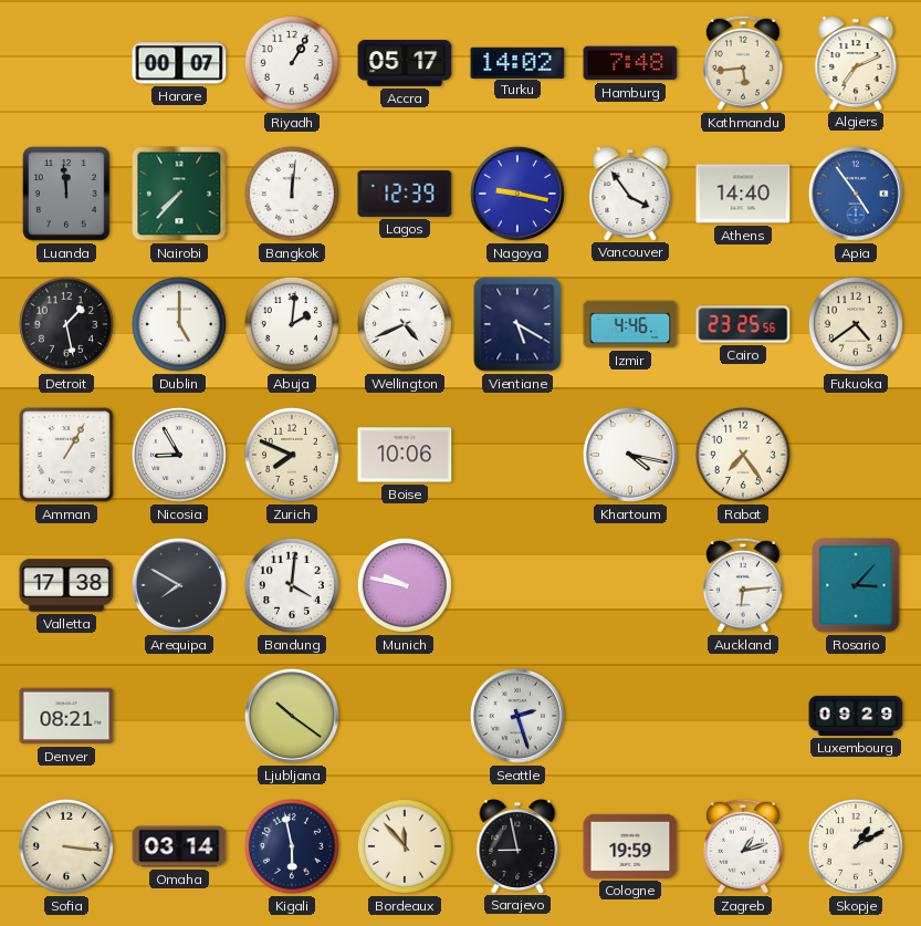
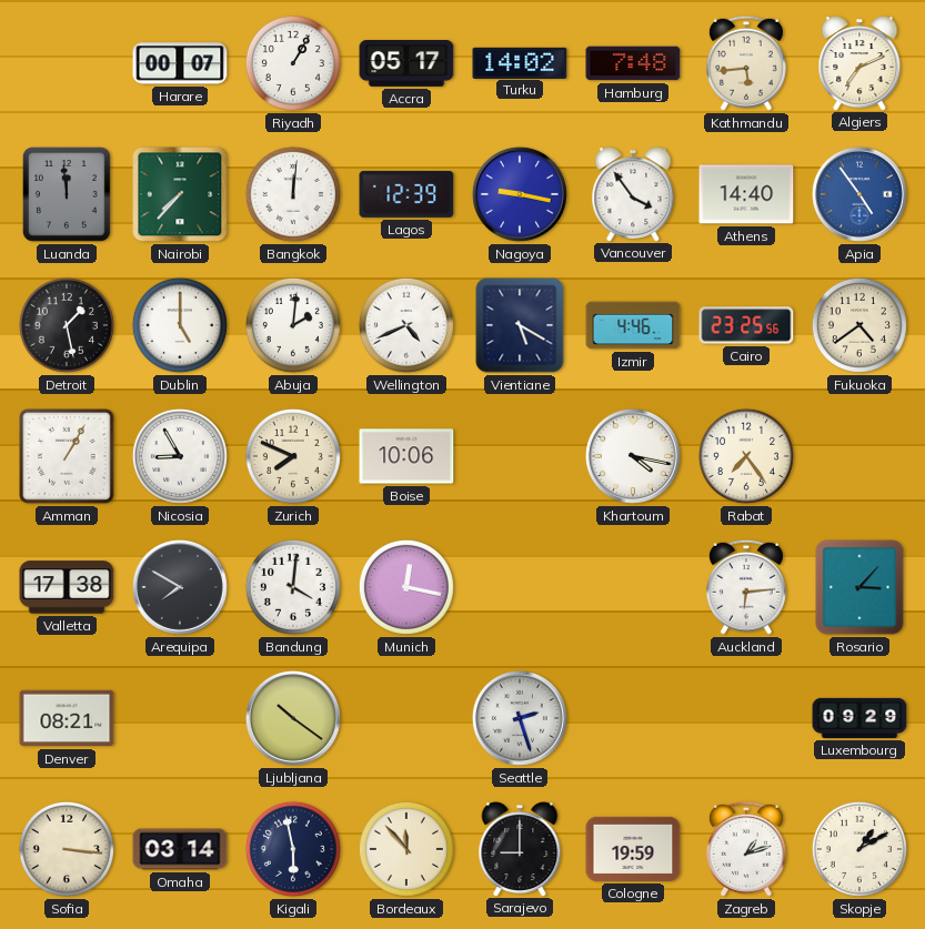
Munich: 9:47 -> 12:17
Sarajevo: 8:58 -> 9:00
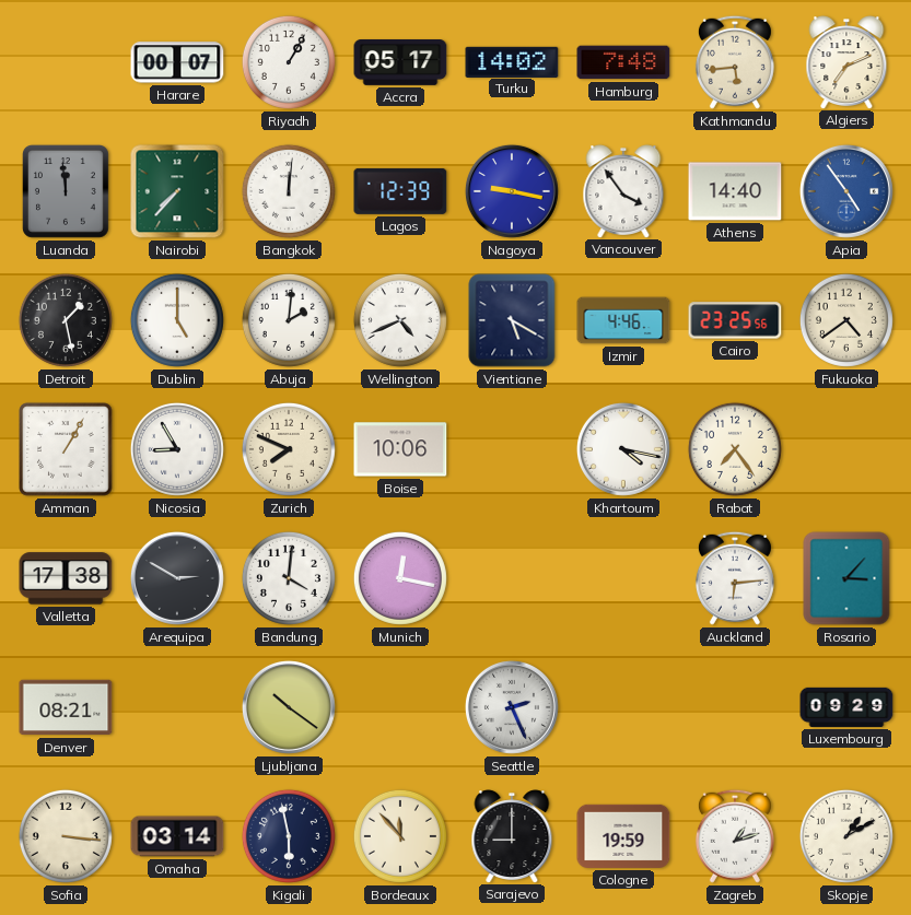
Arequipa: 7:50 -> 2:50
Seattle: 2:27 -> 2:26
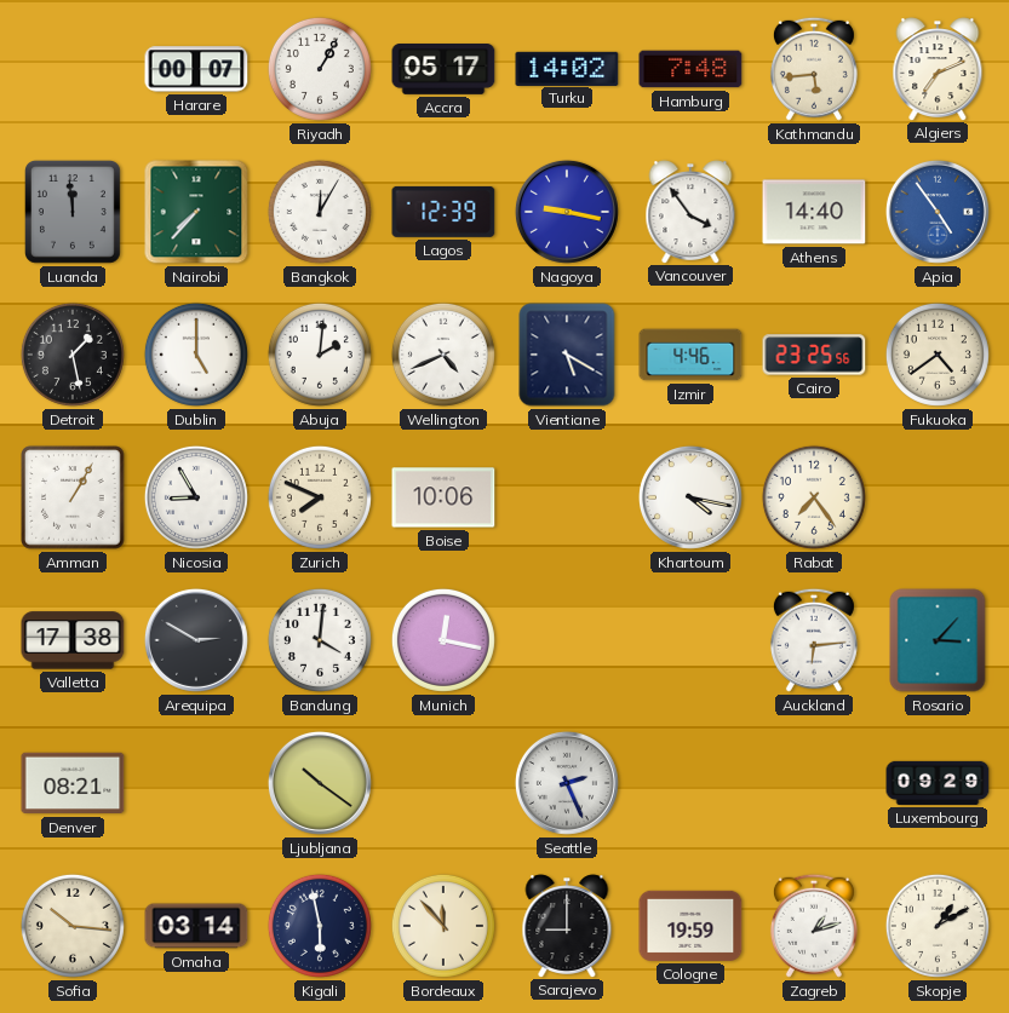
Bangkok: 12:01 -> 12:05
Sofia: 3:16 -> 10:16
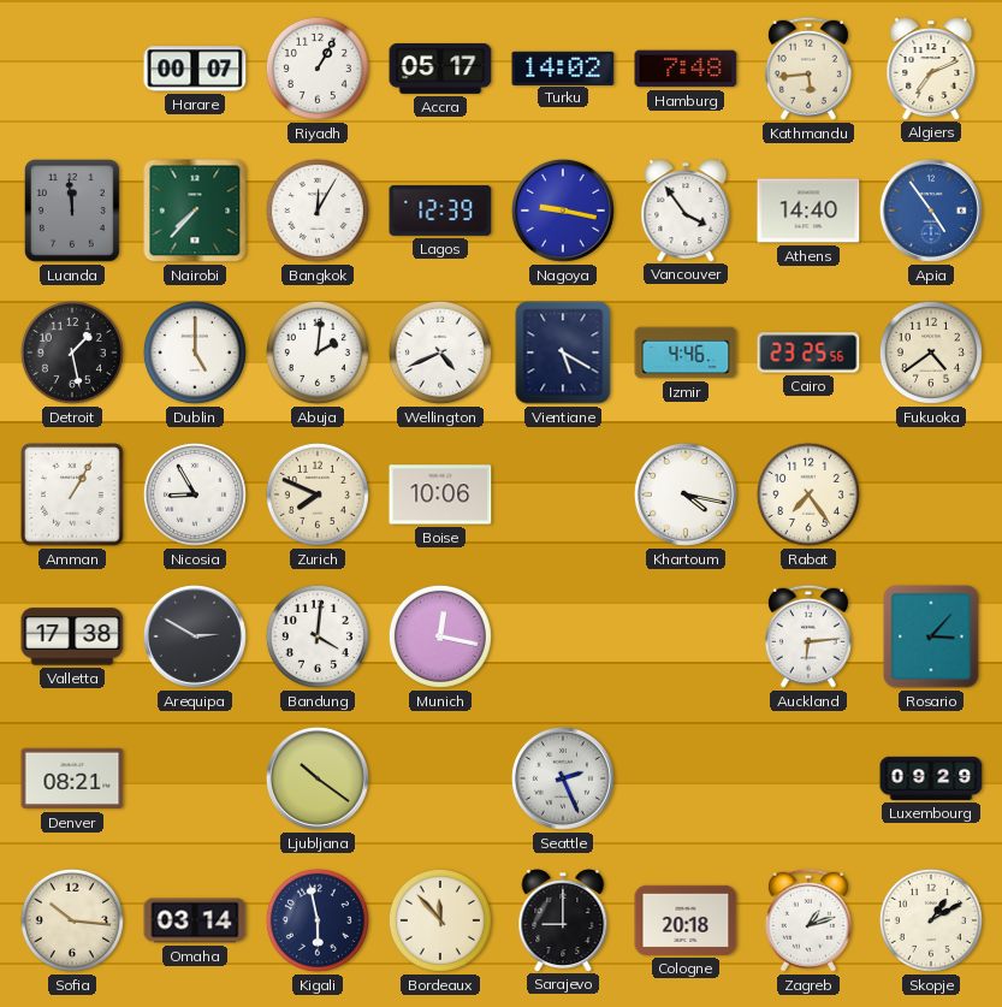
Cologne: 19:59 -> 20:18
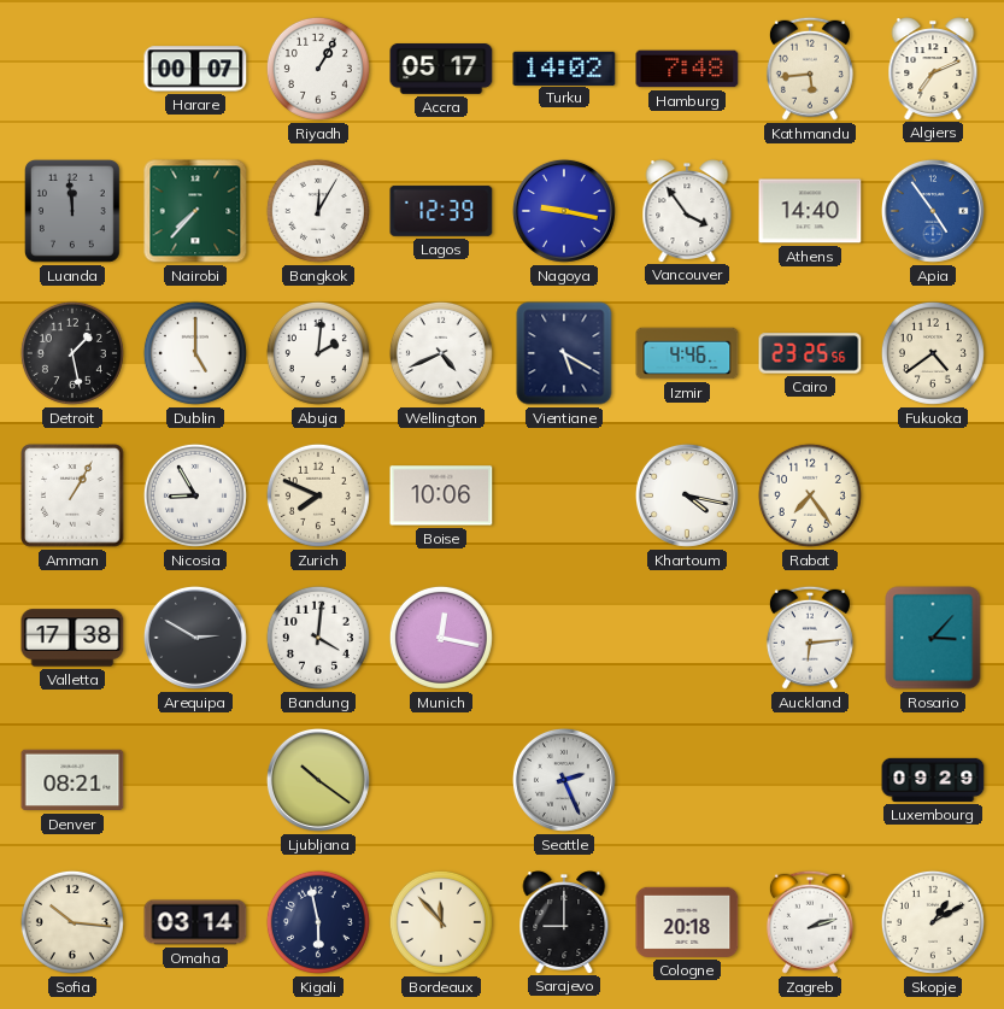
Zagreb: 1:12 -> 2:12
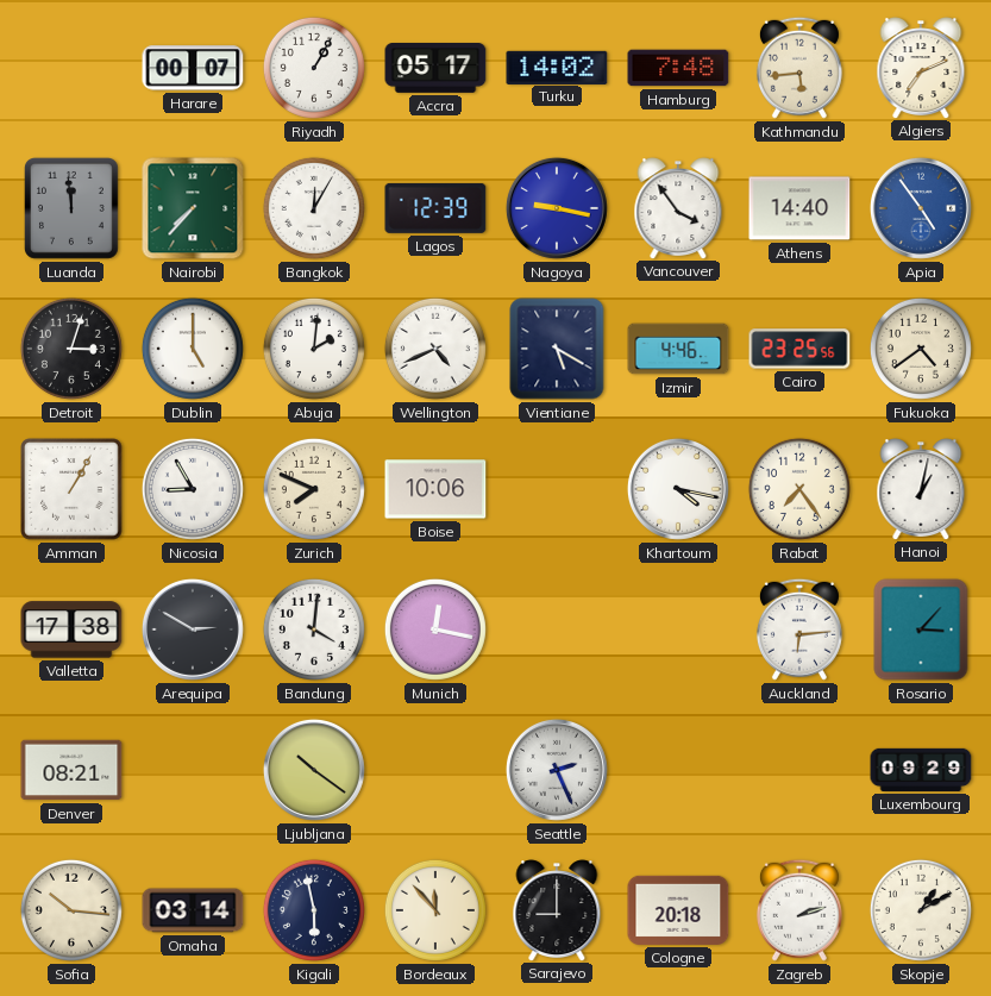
Detroit: 1:28 -> 3:03
Hanoi: none -> 1:02
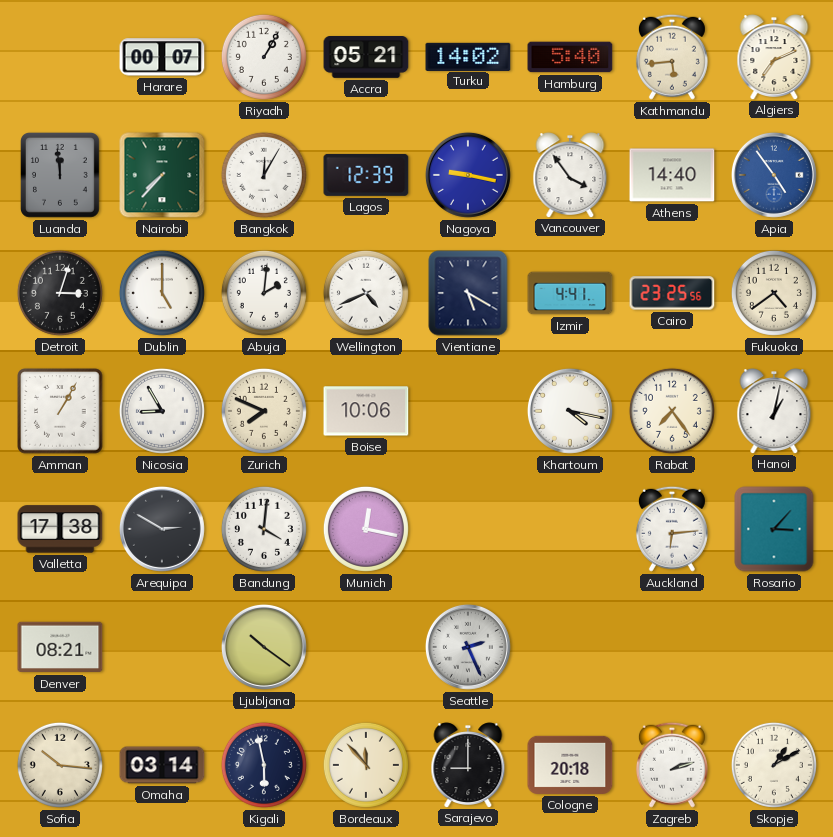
Accra: 05:17 -> 05:21
Hamburg: 7:48 -> 5:40
Izmir: 4:46 -> 4:41
Luxembourg: 09:29 -> none
